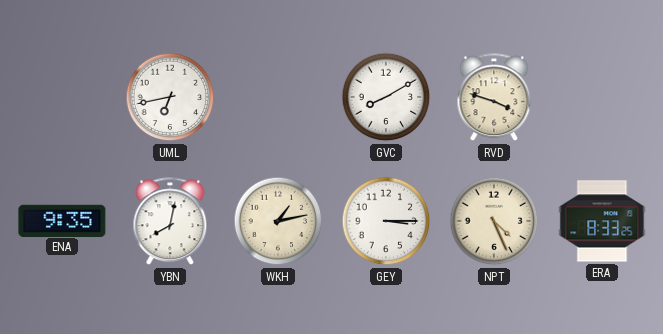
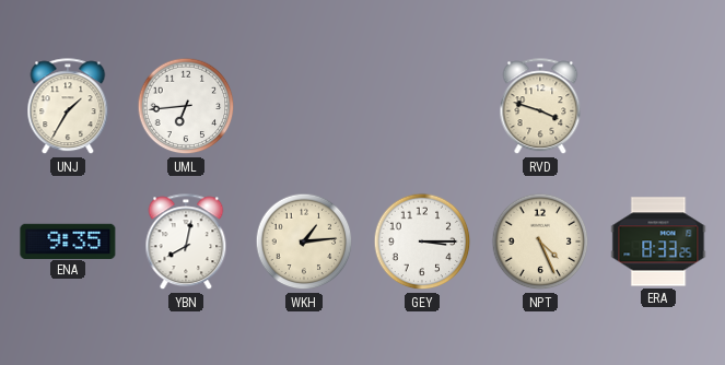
UNJ: none -> 1:35
UML: 6:43 -> 6:44
GVC: 8:10 -> none
WKH: 1:13 -> 1:14
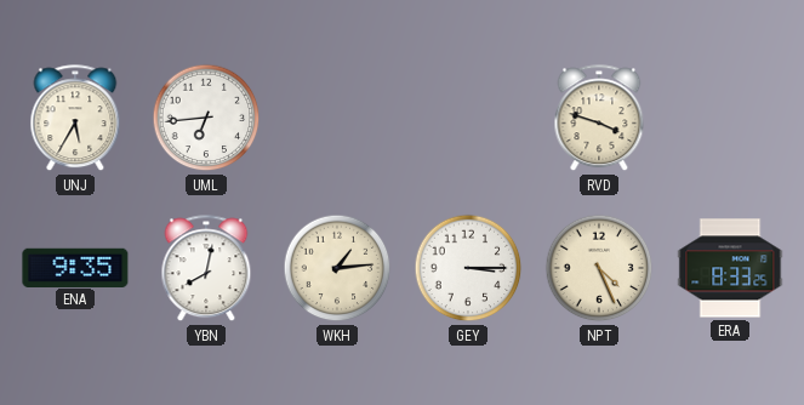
UNJ: 1:35 -> 5:35
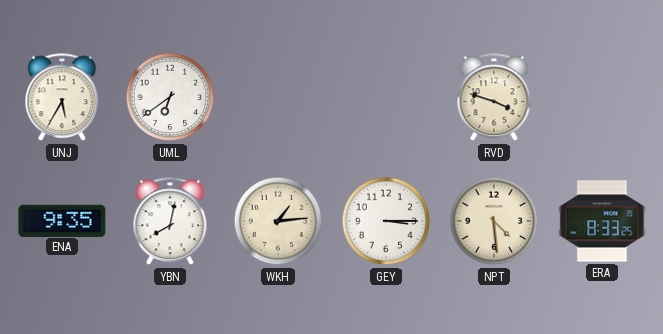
UML: 6:44 -> 6:39
NPT: 4:26 -> 4:29
